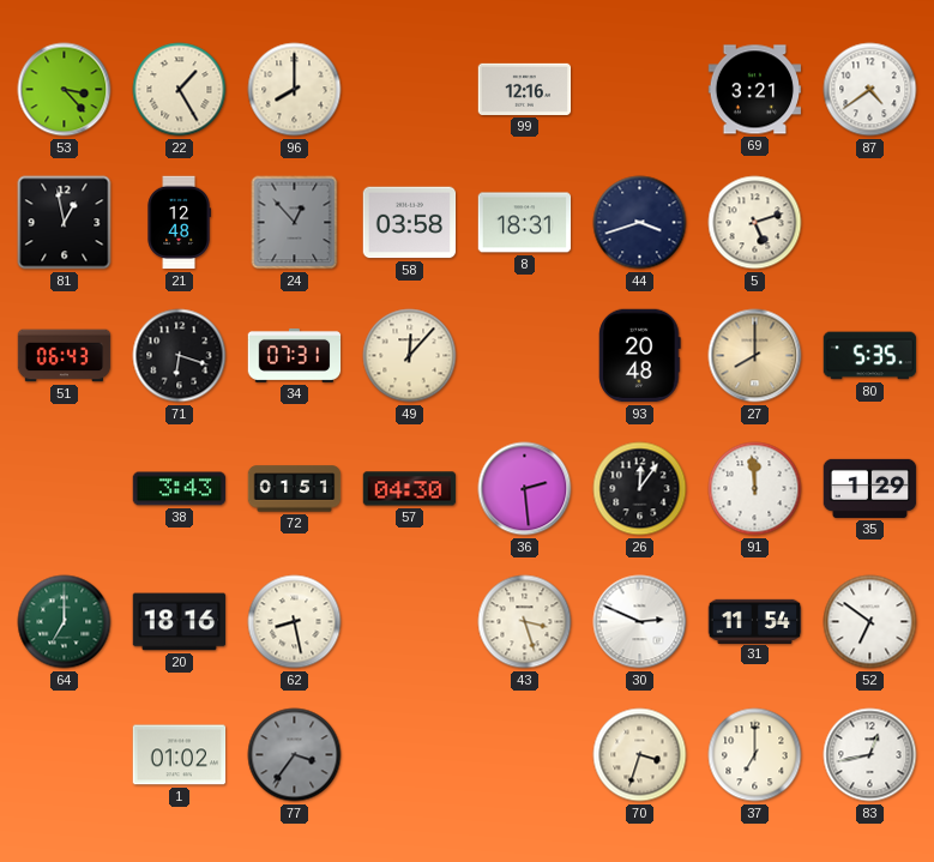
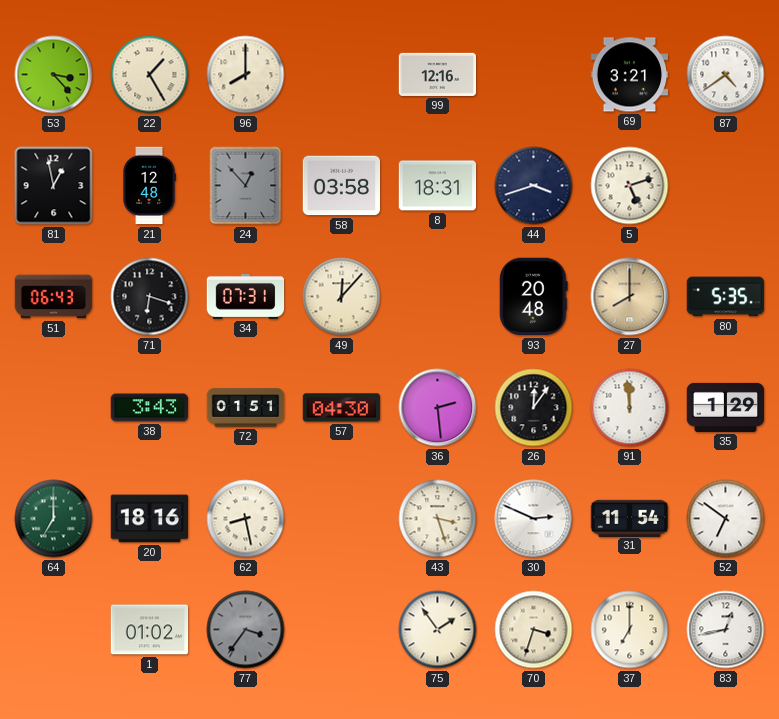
75: none -> 1:54
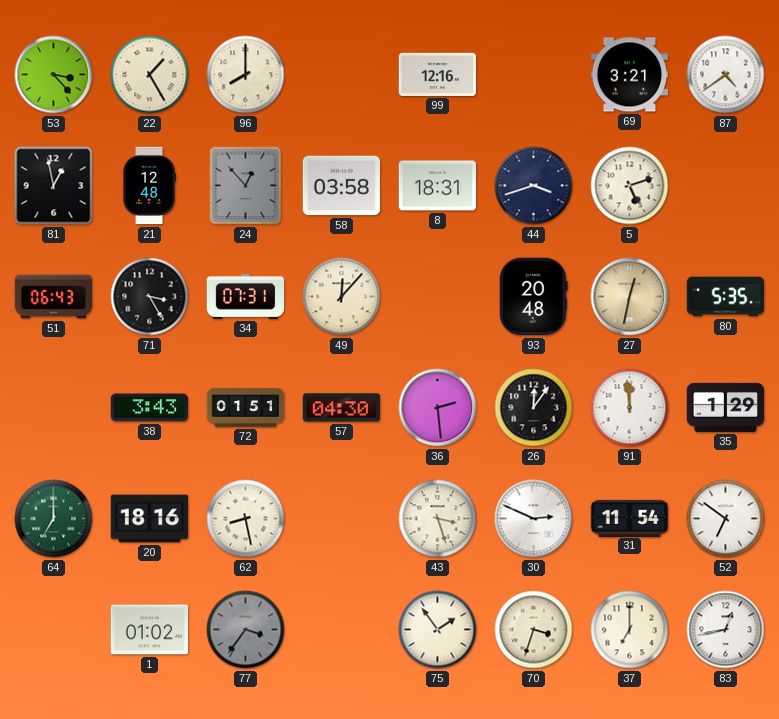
71: 6:18 -> 3:25
27: 8:00 -> 12:32
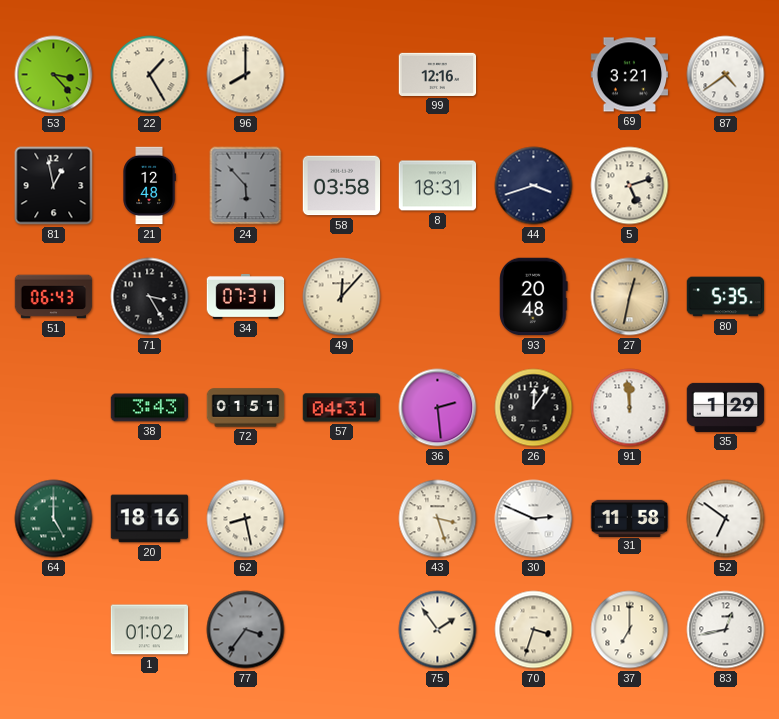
24: 12:53 -> 5:53
57: 04:30 -> 04:31
64: 7:00 -> 5:00
31: 11:54 -> 11:58
